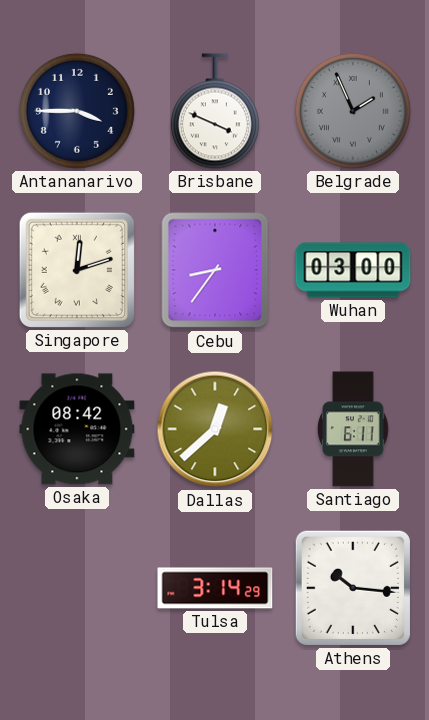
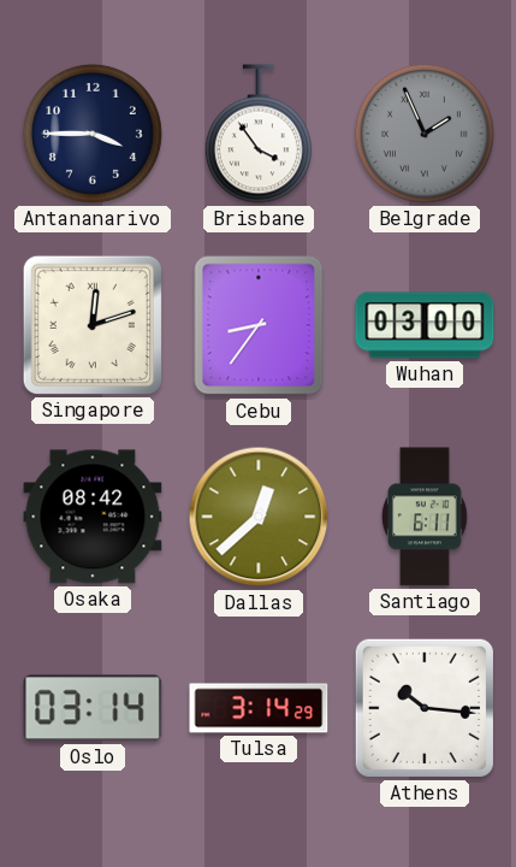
Brisbane: 3:49 -> 3:54
Oslo: none -> 03:14
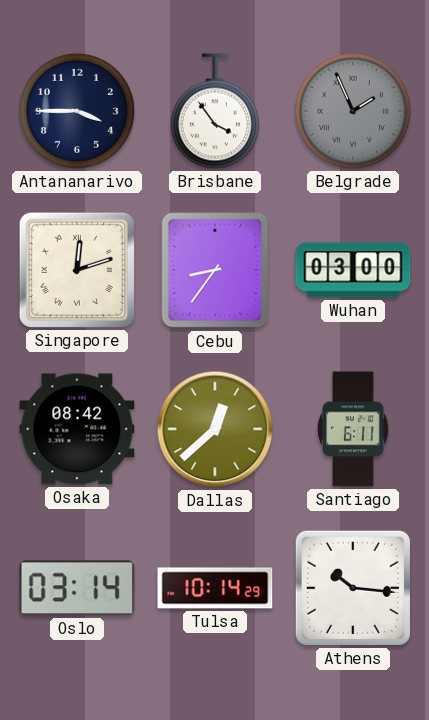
Tulsa: 3:14 -> 10:14
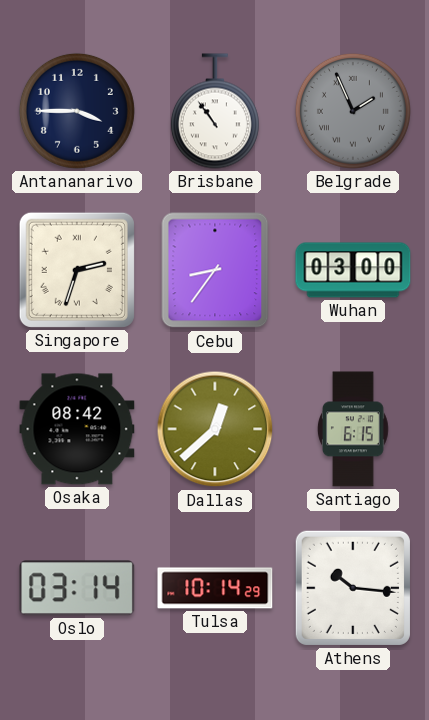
Brisbane: 3:54 -> 10:54
Singapore: 12:12 -> 2:33
Santiago: 6:11 -> 6:15
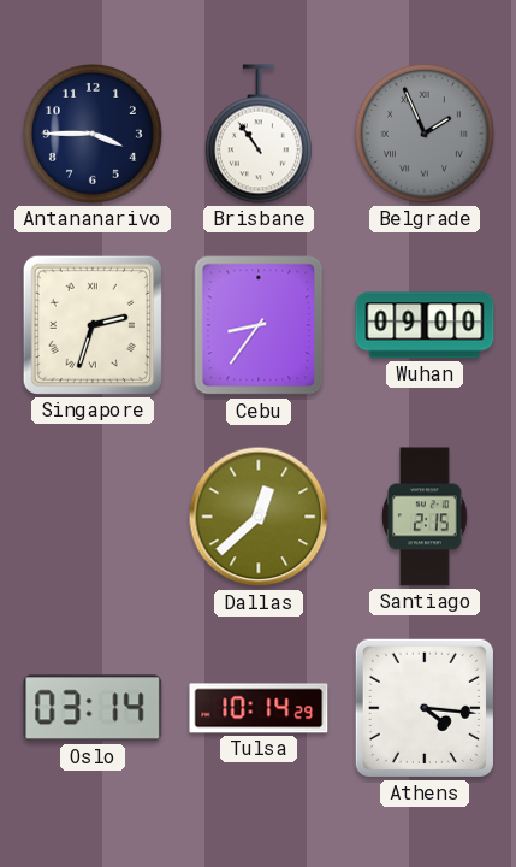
Wuhan: 03:00 -> 09:00
Osaka: 08:42 -> none
Santiago: 6:15 -> 2:15
Athens: 10:16 -> 4:16
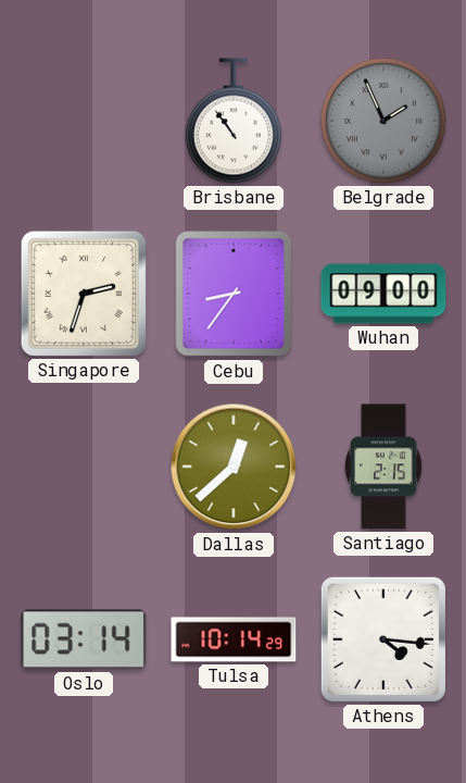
Antananarivo: 3:45 -> none
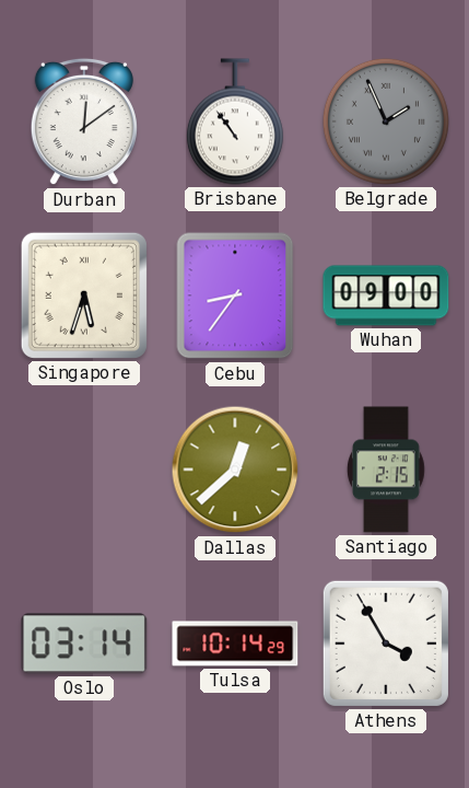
Durban: none -> 12:09
Singapore: 2:33 -> 5:33
Athens: 4:16 -> 3:55
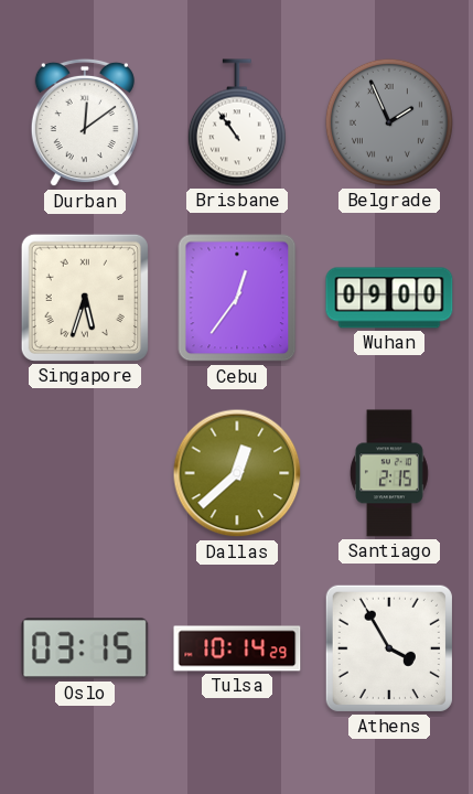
Cebu: 8:36 -> 12:36
Oslo: 03:14 -> 03:15
